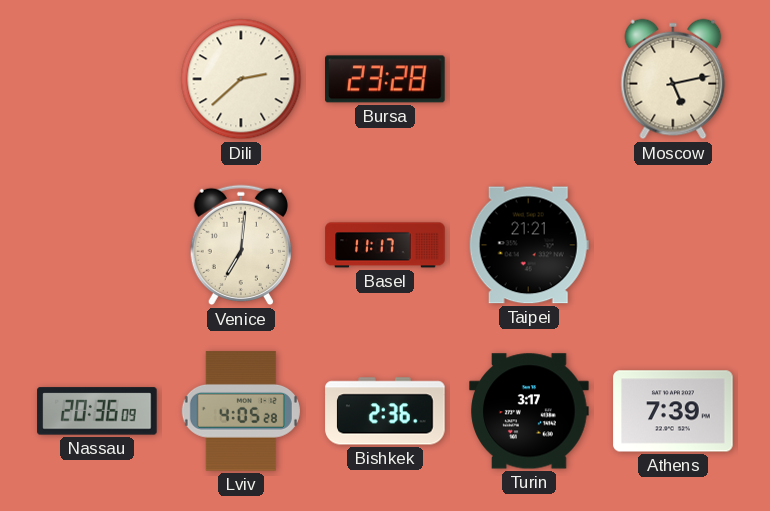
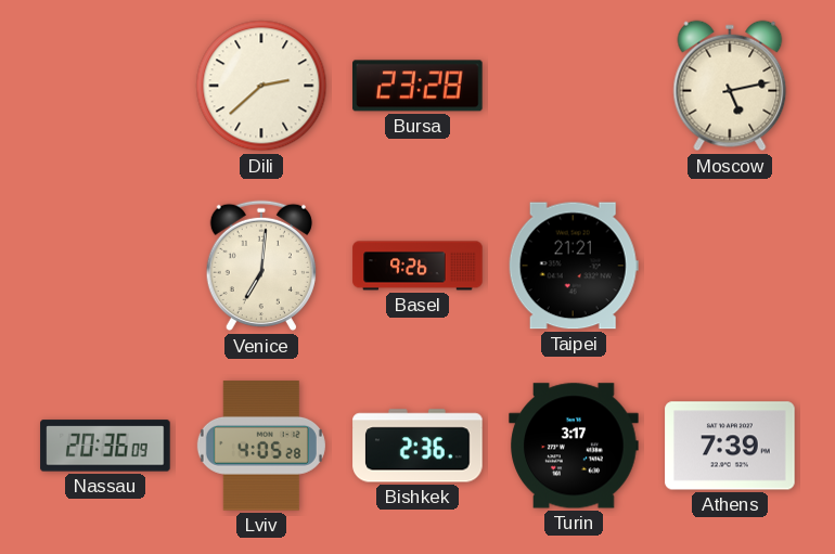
Basel: 11:17 -> 9:26
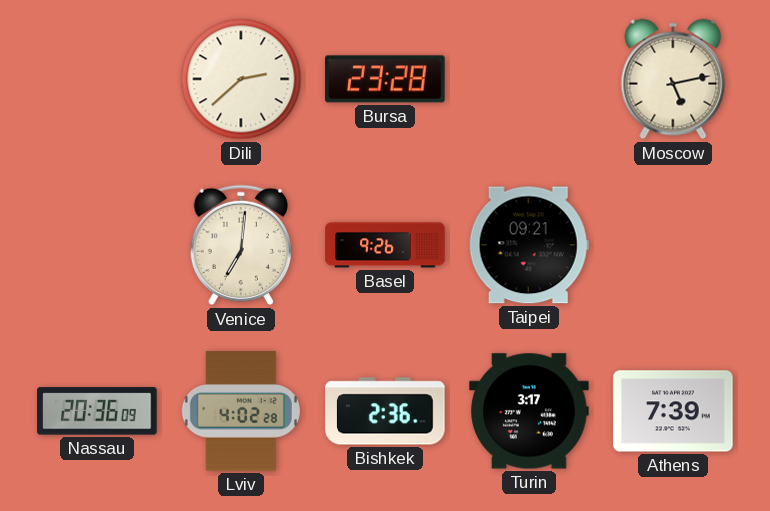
Taipei: 21:21 -> 09:21
Lviv: 4:05 -> 4:02
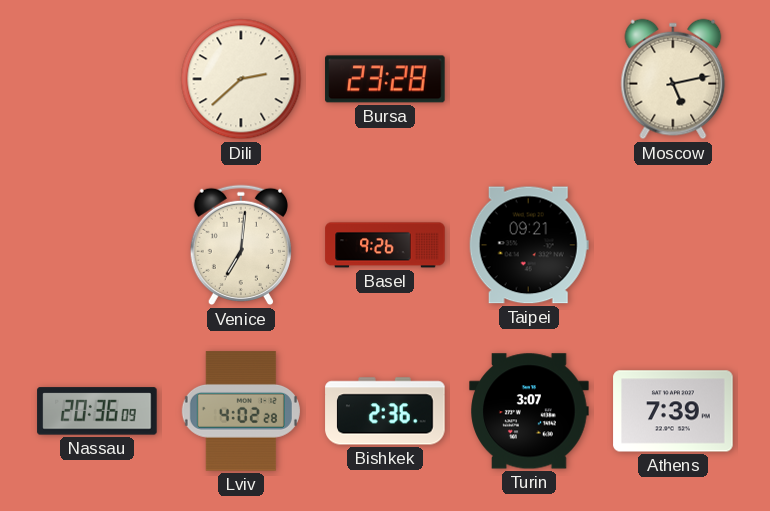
Turin: 3:17 -> 3:07
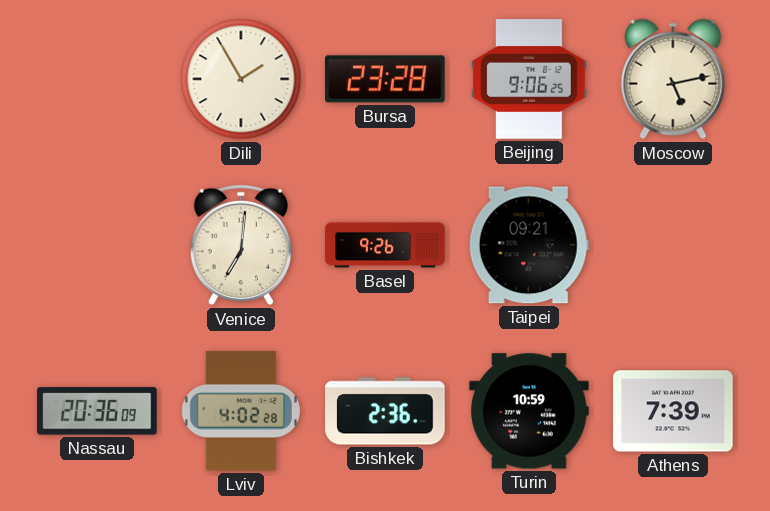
Dili: 2:38 -> 1:55
Beijing: none -> 9:06
Turin: 3:07 -> 10:59
